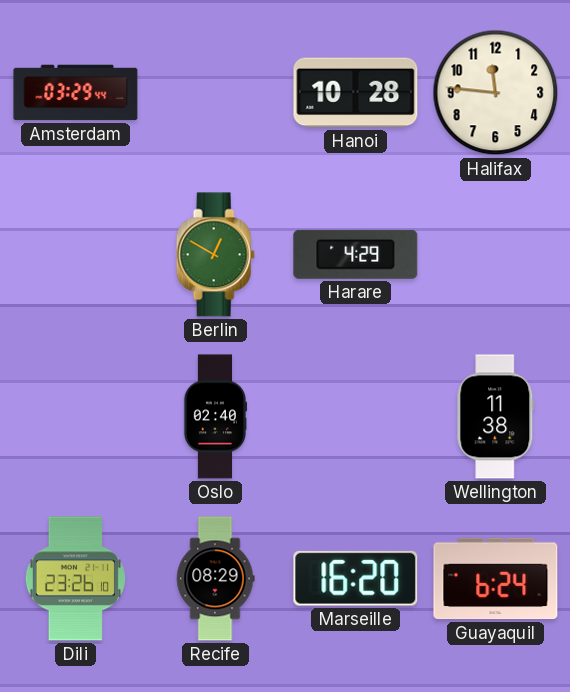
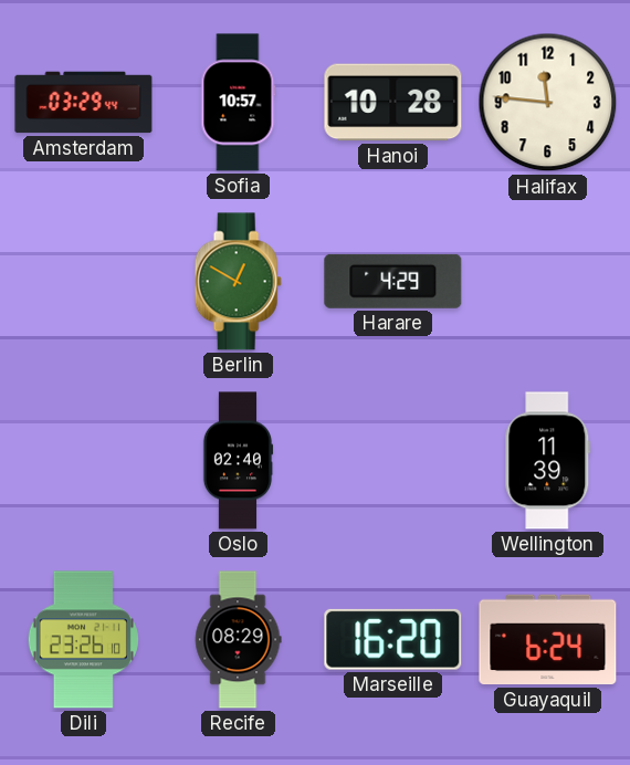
Sofia: none -> 10:57
Wellington: 11:38 -> 11:39
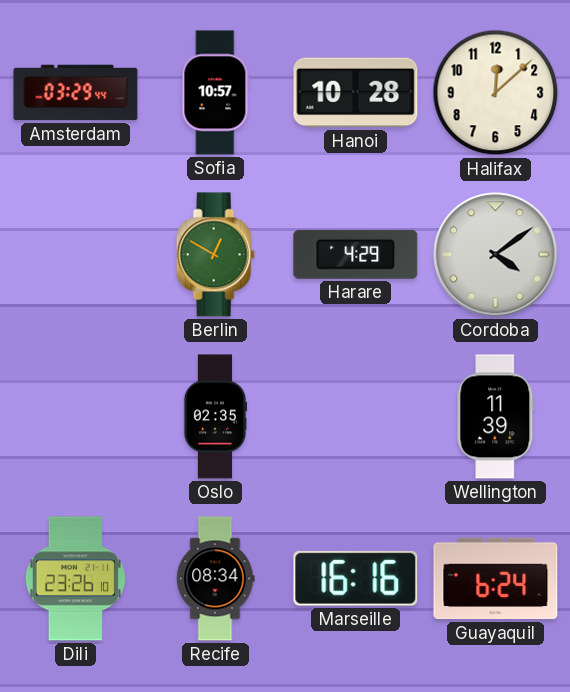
Halifax: 11:46 -> 12:08
Cordoba: none -> 4:09
Oslo: 02:40 -> 02:35
Recife: 08:29 -> 08:34
Marseille: 16:20 -> 16:16
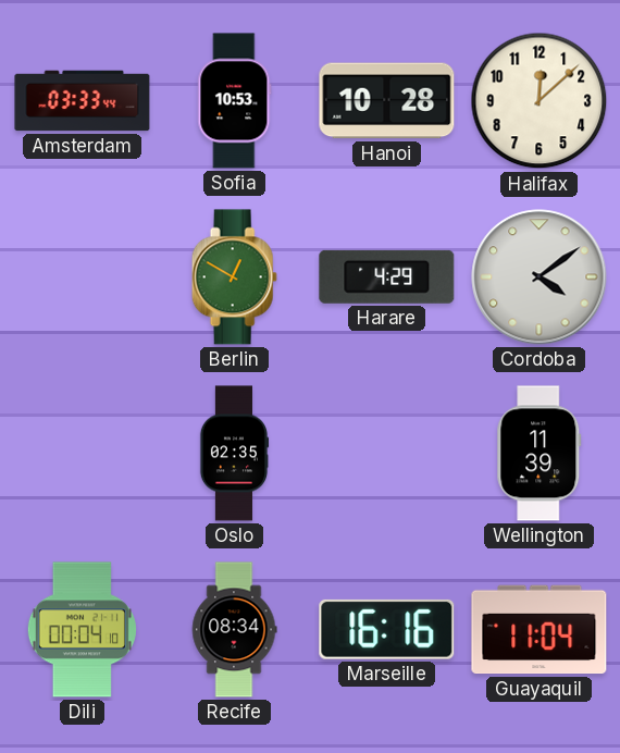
Amsterdam: 03:29 -> 03:33
Sofia: 10:57 -> 10:53
Dili: 23:26 -> 00:04
Guayaquil: 6:24 -> 11:04
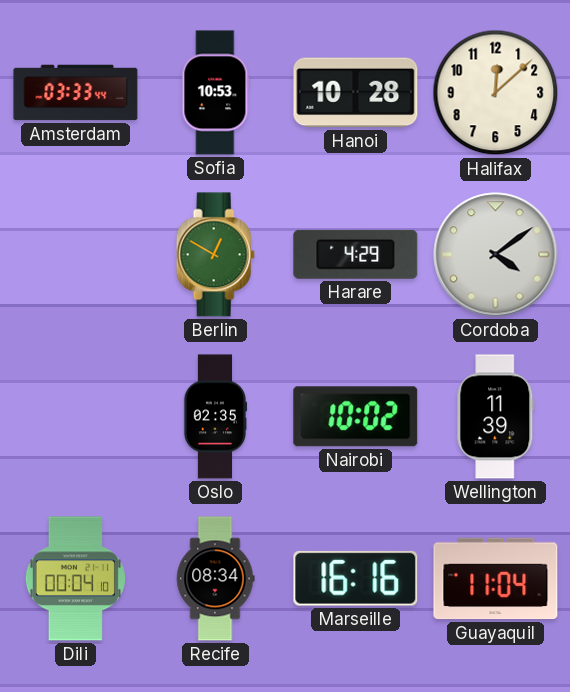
Nairobi: none -> 10:02
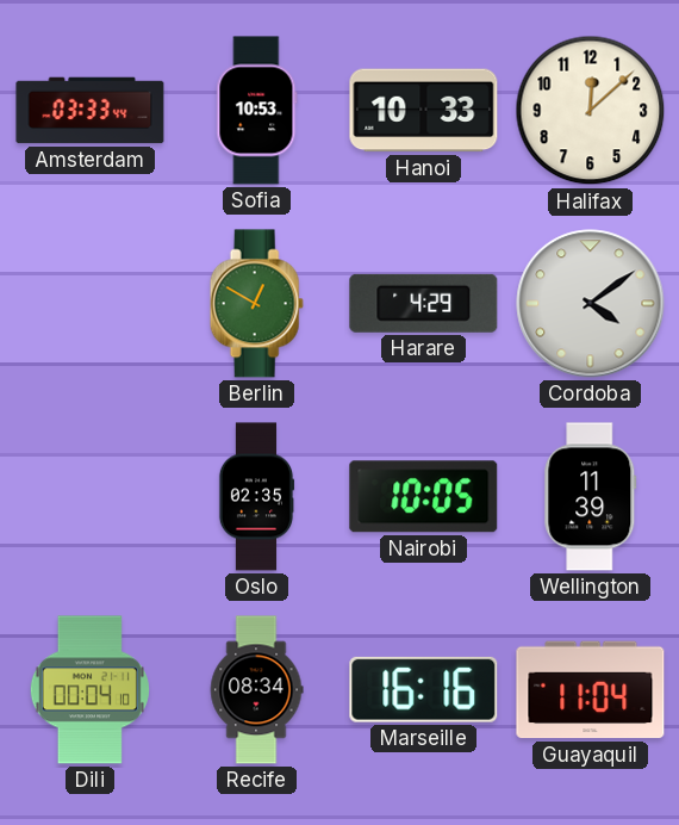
Hanoi: 10:28 -> 10:33
Nairobi: 10:02 -> 10:05
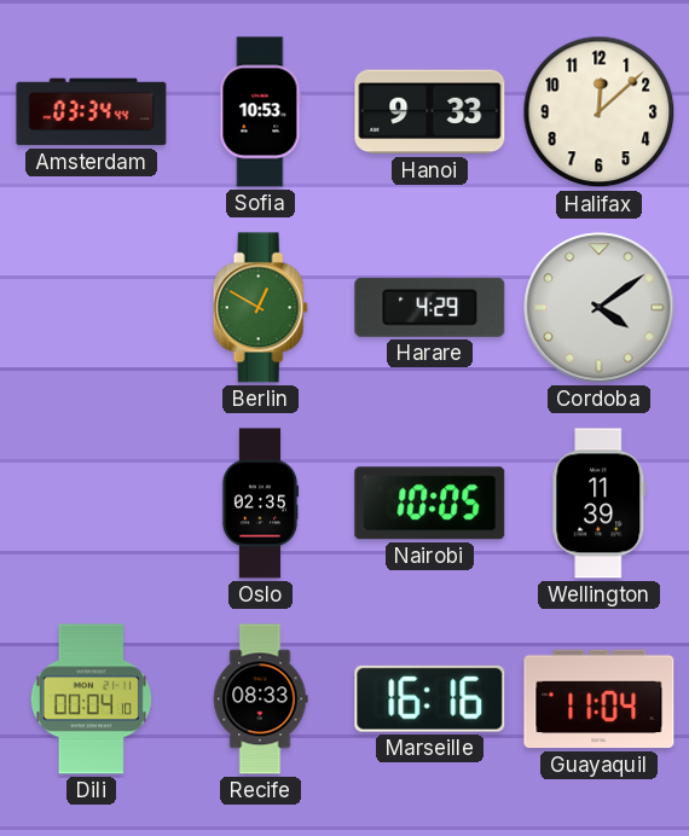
Amsterdam: 03:33 -> 03:34
Hanoi: 10:33 -> 9:33
Recife: 08:34 -> 08:33
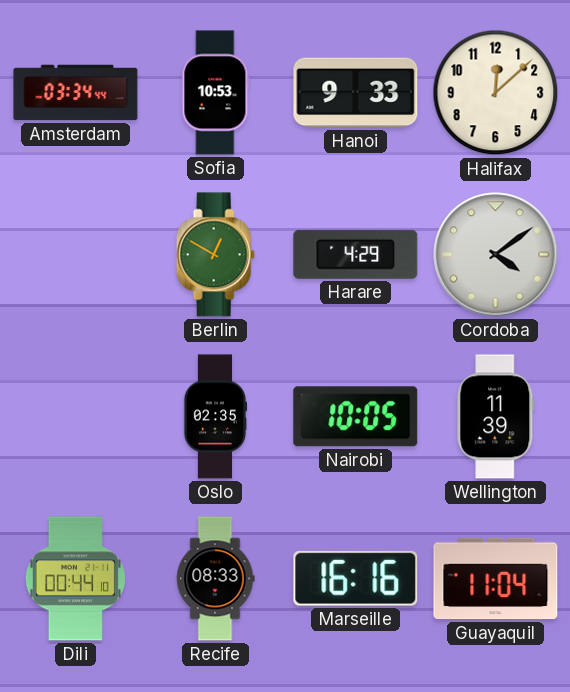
Dili: 00:04 -> 00:44
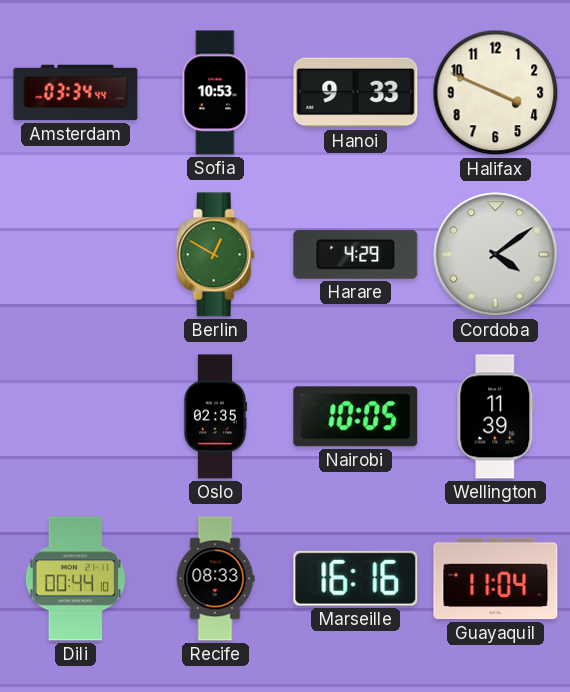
Halifax: 12:08 -> 3:49
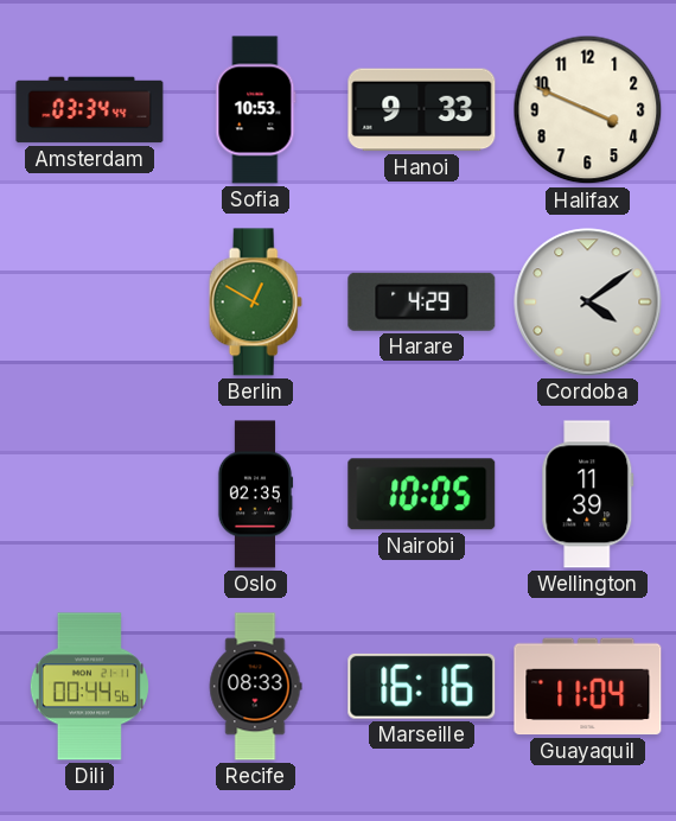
Dili: 00:44:10 -> 00:44:56
